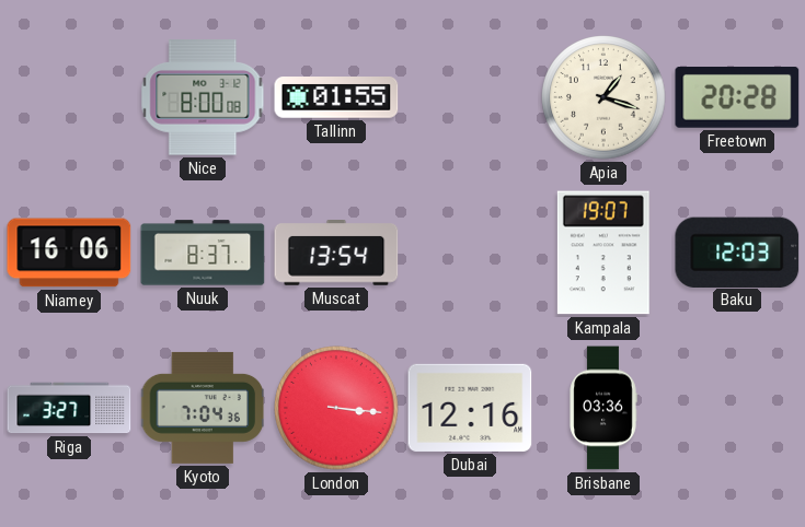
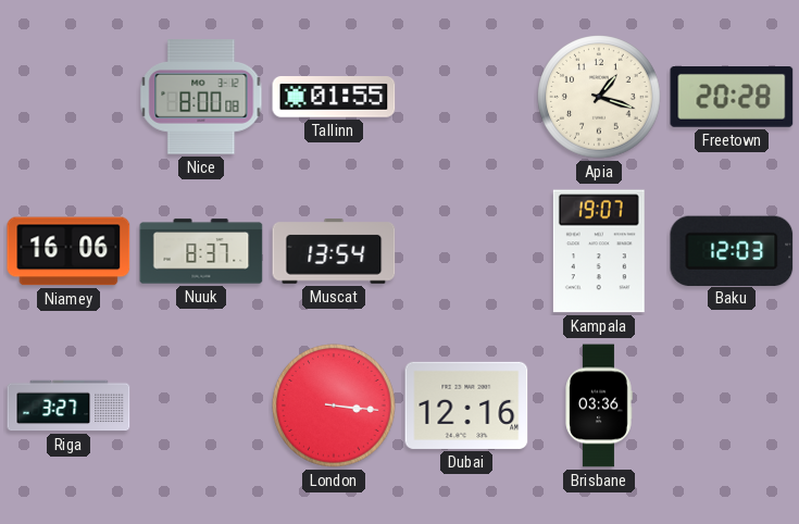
Kyoto: 7:04 -> none
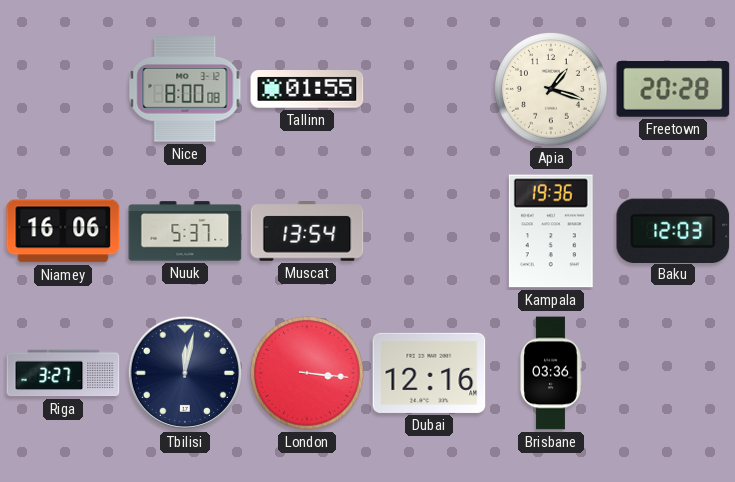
Nuuk: 8:37 -> 5:37
Kampala: 19:07 -> 19:36
Tbilisi: none -> 12:02
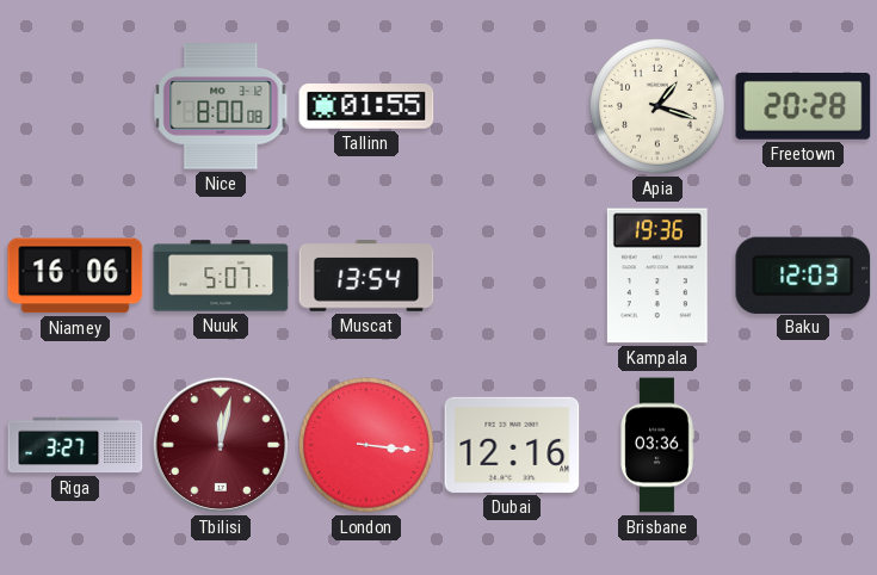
Nuuk: 5:37 -> 5:07
Tbilisi dial: navy -> burgundy
